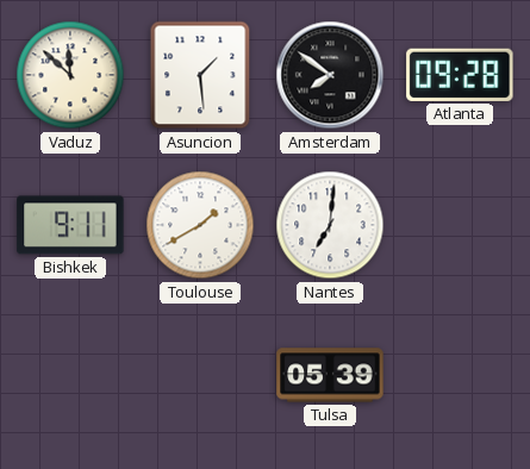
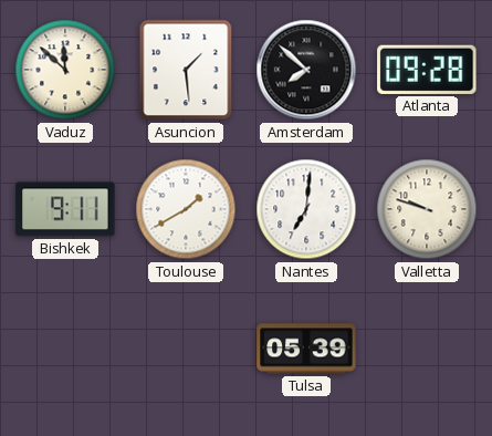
Amsterdam: 7:51 -> 7:52
Valletta: none -> 9:48
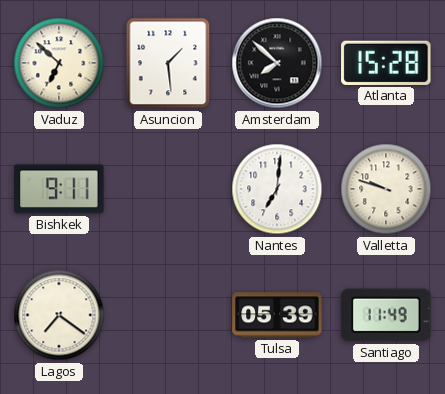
Vaduz: 11:52 -> 6:52
Atlanta: 09:28 -> 15:28
Toulouse: 1:40 -> none
Lagos: none -> 7:21
Santiago: none -> 11:49
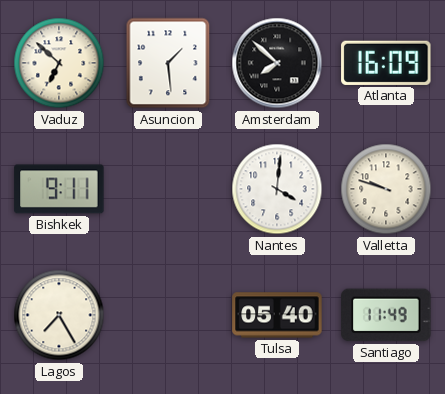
Atlanta: 15:28 -> 16:09
Nantes: 7:01 -> 4:01
Lagos: 7:21 -> 7:25
Tulsa: 05:39 -> 05:40
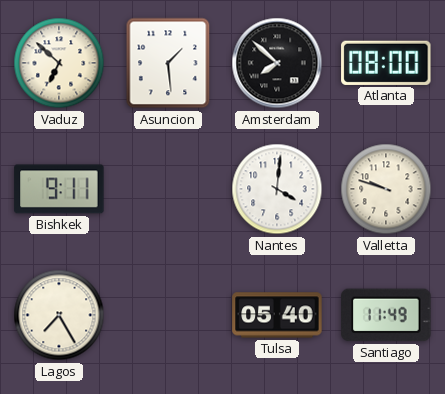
Atlanta: 16:09 -> 08:00
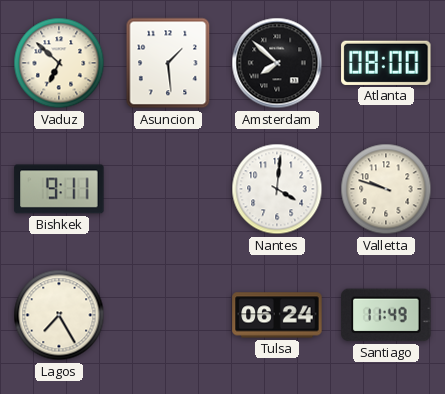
Tulsa: 05:40 -> 06:24
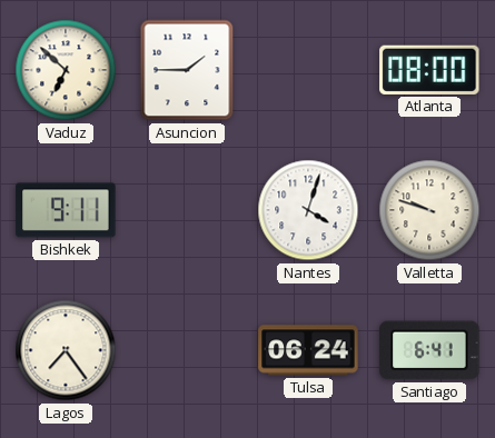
Asuncion: 1:29 -> 1:45
Amsterdam: 7:52 -> none
Nantes: 4:01 -> 4:03
Lagos: 7:25 -> 7:24
Santiago: 11:49 -> 6:41
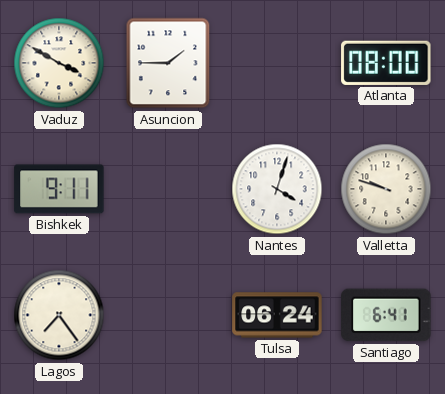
Vaduz: 6:52 -> 3:50
